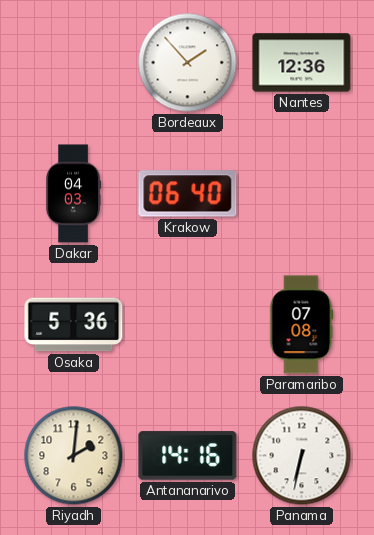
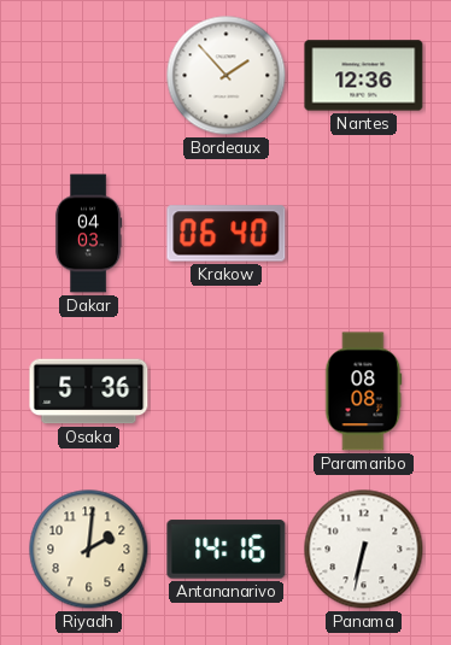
Paramaribo: 07:08 -> 08:08
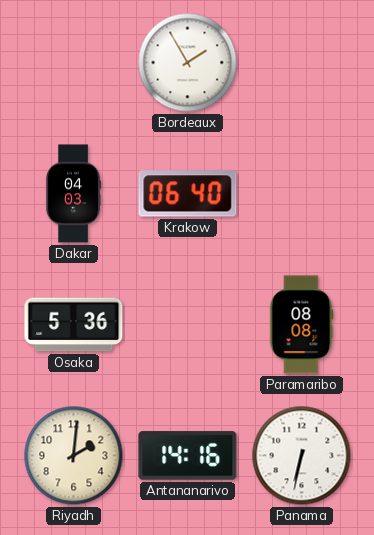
Bordeaux: 1:53 -> 1:55
Nantes: 12:36 -> none
